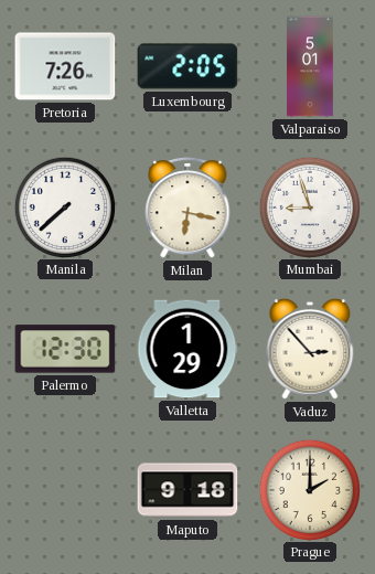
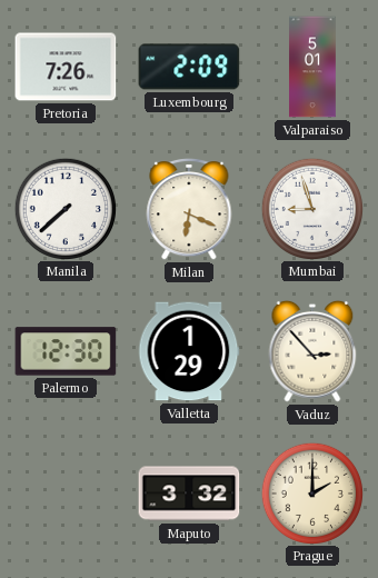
Luxembourg: 2:05 -> 2:09
Milan: 6:17 -> 6:19
Maputo: 9:18 -> 3:32
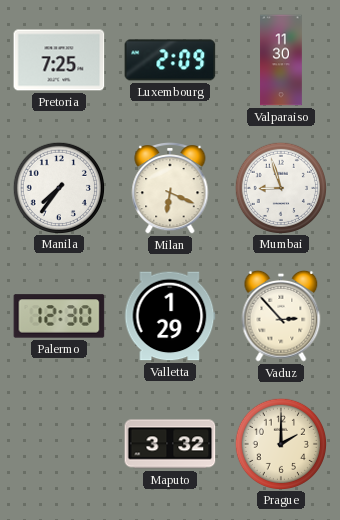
Pretoria: 7:26 -> 7:25
Valparaiso: 5:01 -> 11:30
Manila: 7:38 -> 7:36
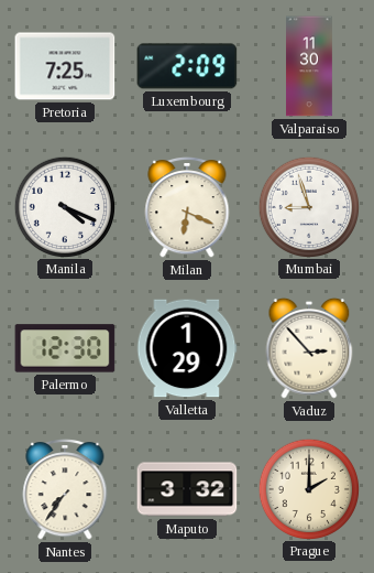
Manila: 7:36 -> 4:19
Nantes: none -> 7:36
